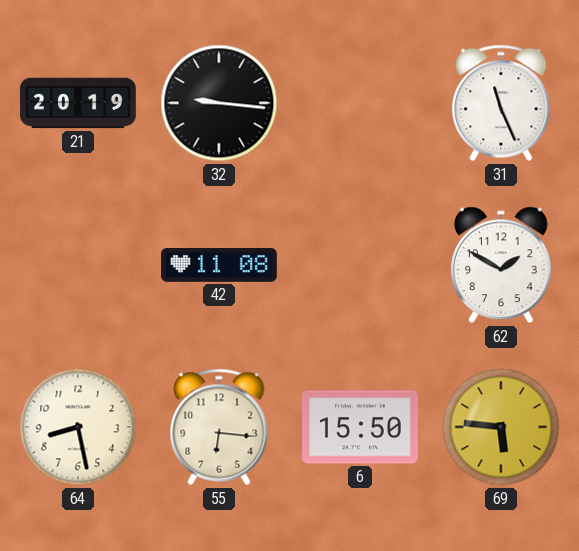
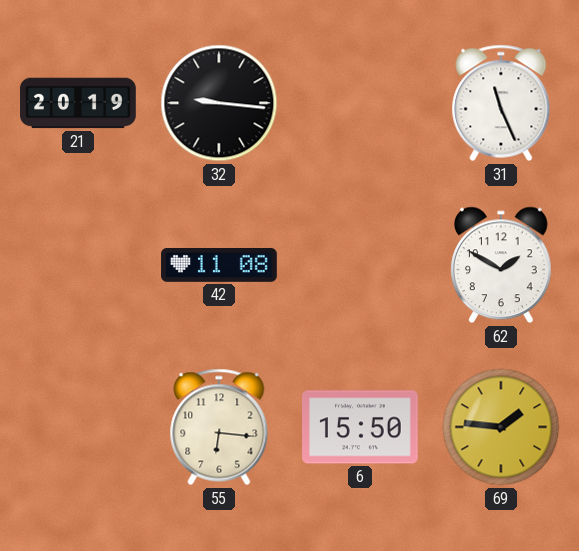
64: 8:28 -> none
69: 5:46 -> 1:46
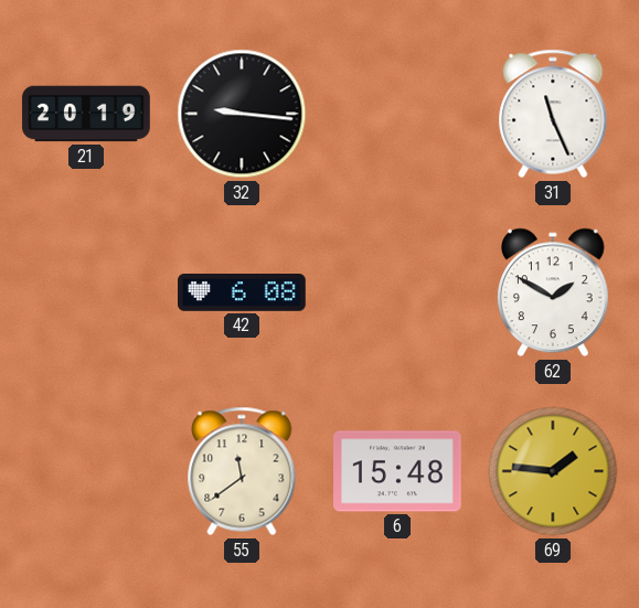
42: 11:08 -> 6:08
55: 6:16 -> 11:39
6: 15:50 -> 15:48
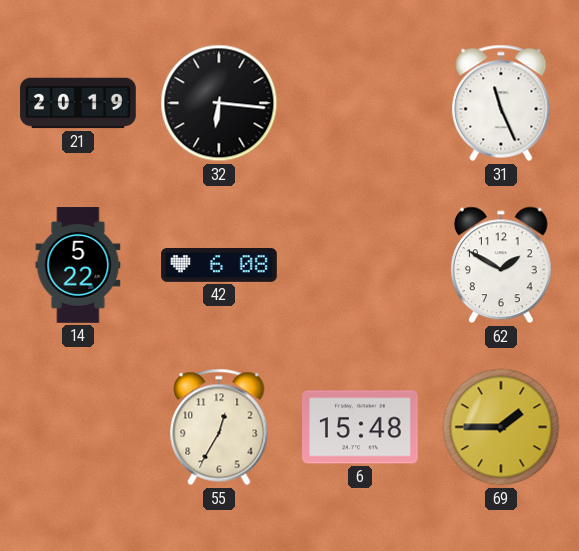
32: 9:16 -> 6:16
14: none -> 5:22
55: 11:39 -> 12:35
69: 1:46 -> 1:45
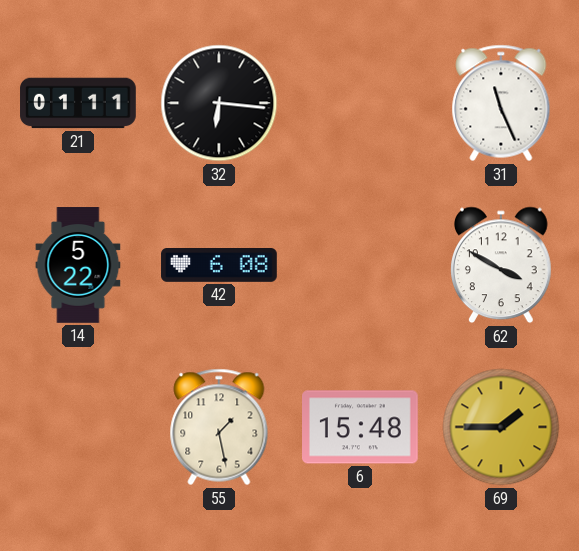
21: 20:19 -> 01:11
62: 1:50 -> 3:50
55: 12:35 -> 1:28
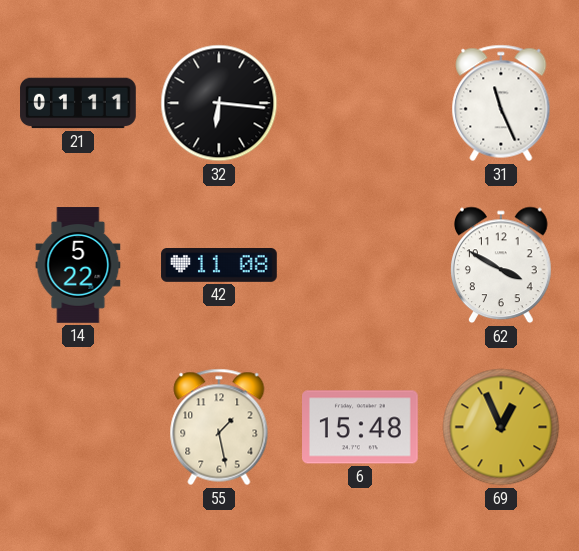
42: 6:08 -> 11:08
69: 1:45 -> 12:56
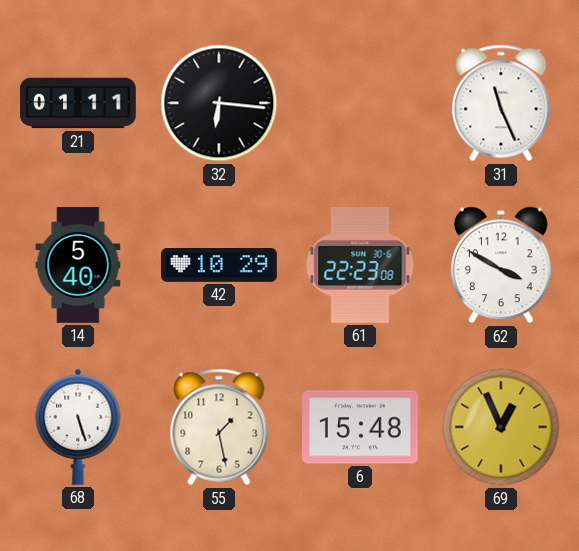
14: 5:22 -> 5:40
42: 11:08 -> 10:29
61: none -> 22:23
68: none -> 5:27
